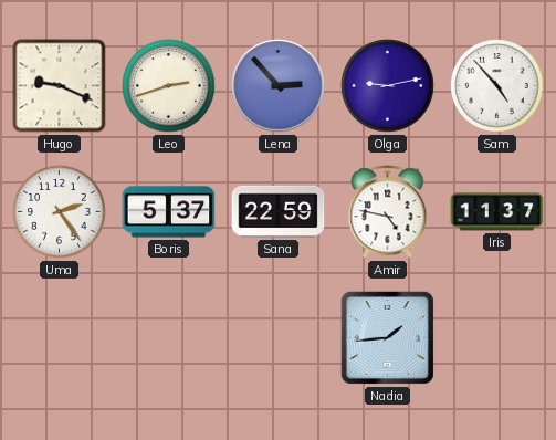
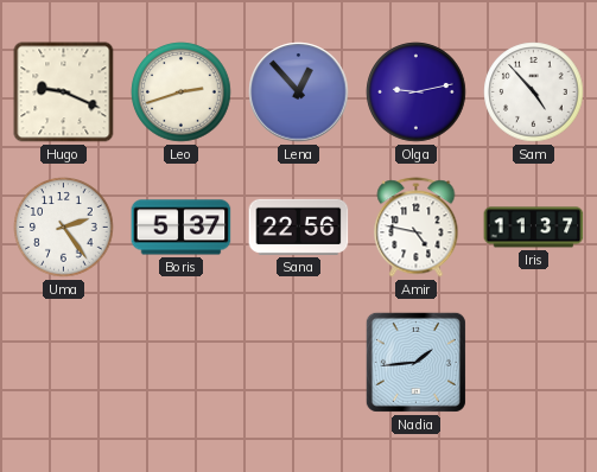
Lena: 2:53 -> 12:53
Sana: 22:59 -> 22:56
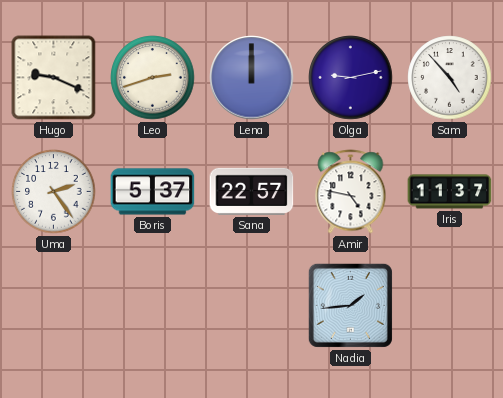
Lena: 12:53 -> 12:00
Sana: 22:56 -> 22:57
